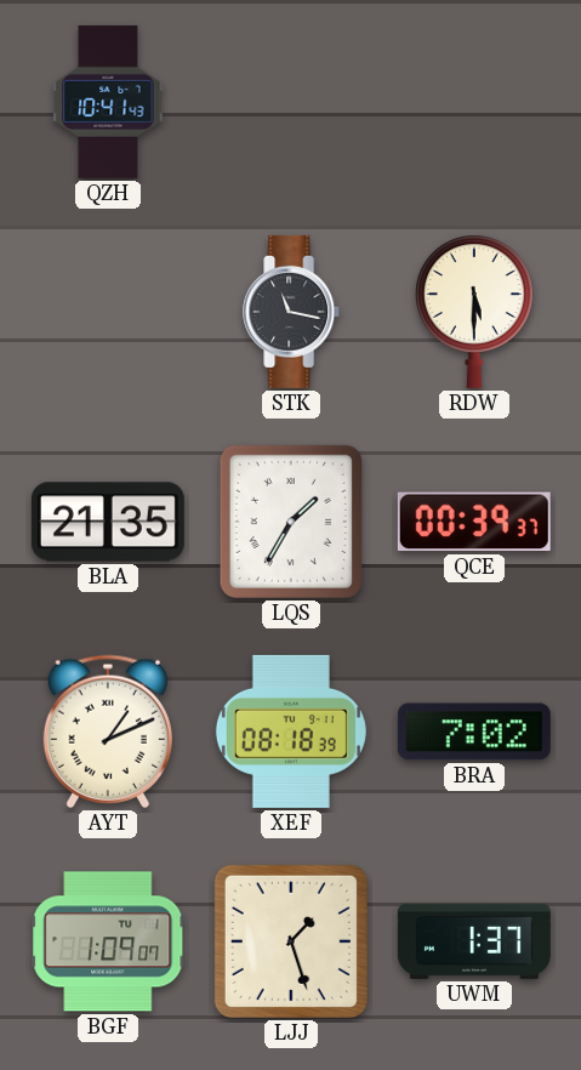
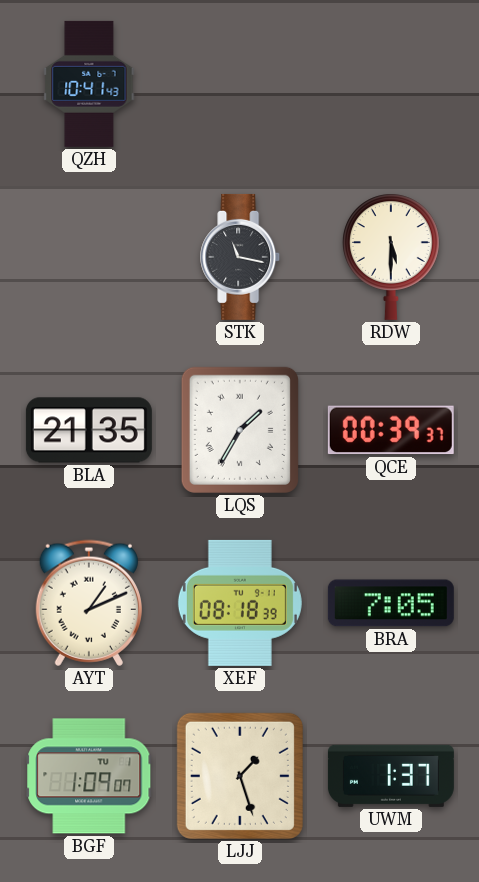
BRA: 7:02 -> 7:05
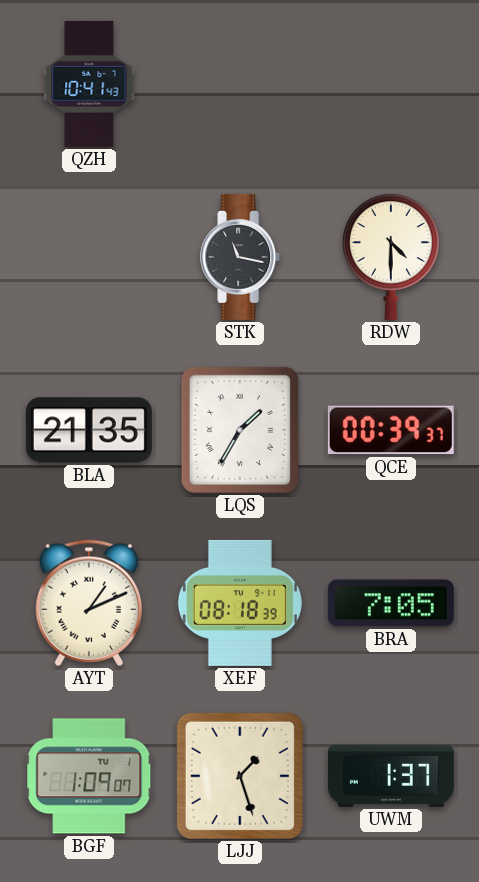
RDW: 5:30 -> 4:30
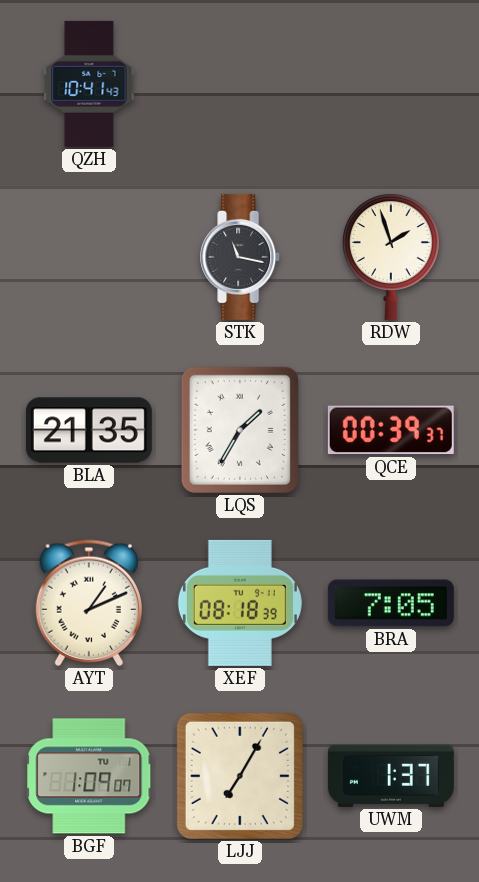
RDW: 4:30 -> 1:57
LJJ: 1:27 -> 7:05
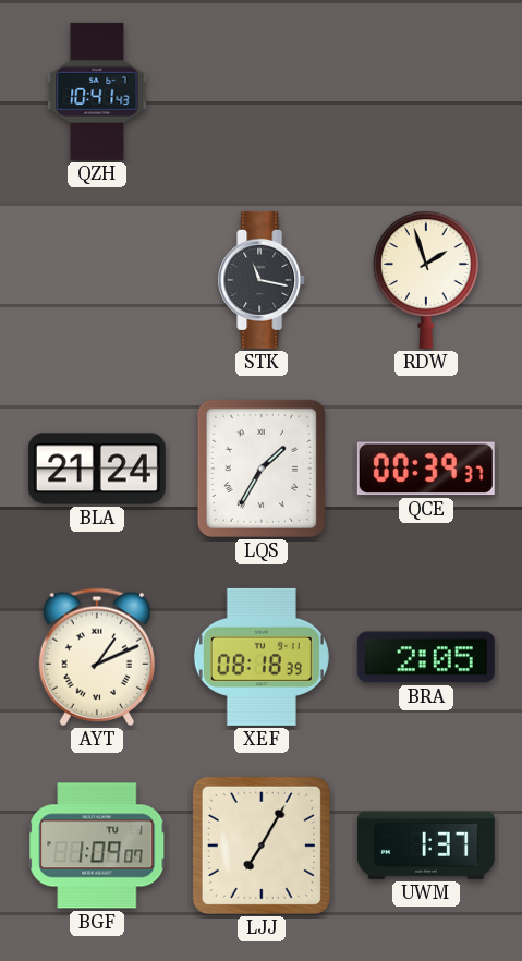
BLA: 21:35 -> 21:24
BRA: 7:05 -> 2:05
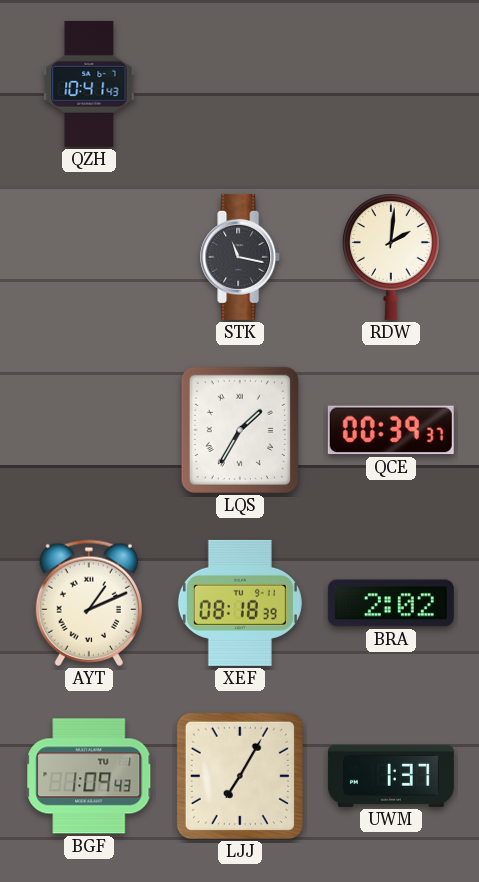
RDW: 1:57 -> 2:01
BLA: 21:24 -> none
BRA: 2:05 -> 2:02
BGF: 1:09:07 -> 1:09:43
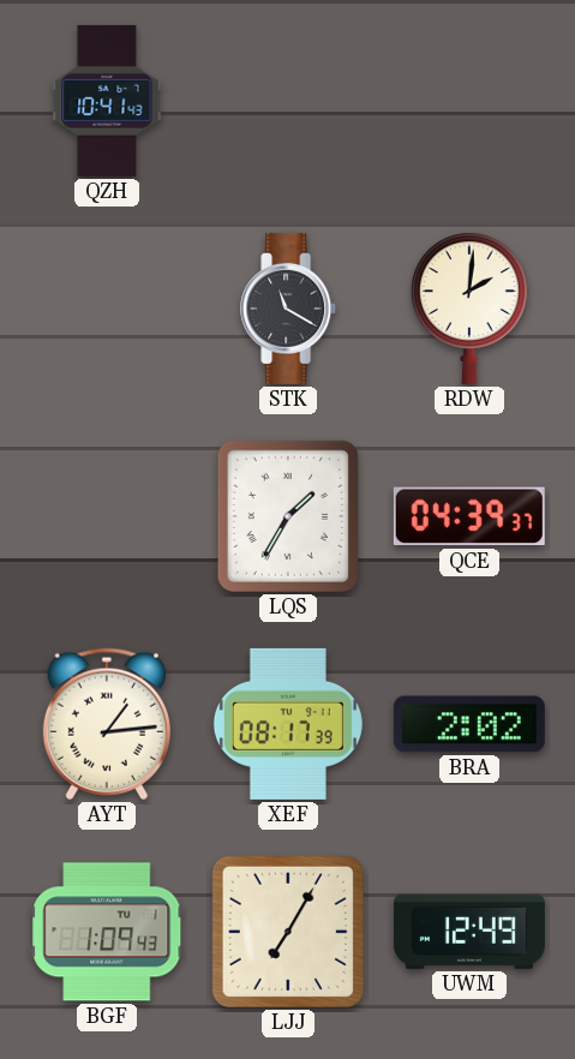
STK: 11:17 -> 11:20
QCE: 00:39 -> 04:39
AYT: 1:11 -> 1:14
XEF: 08:18 -> 08:17
UWM: 1:37 -> 12:49
